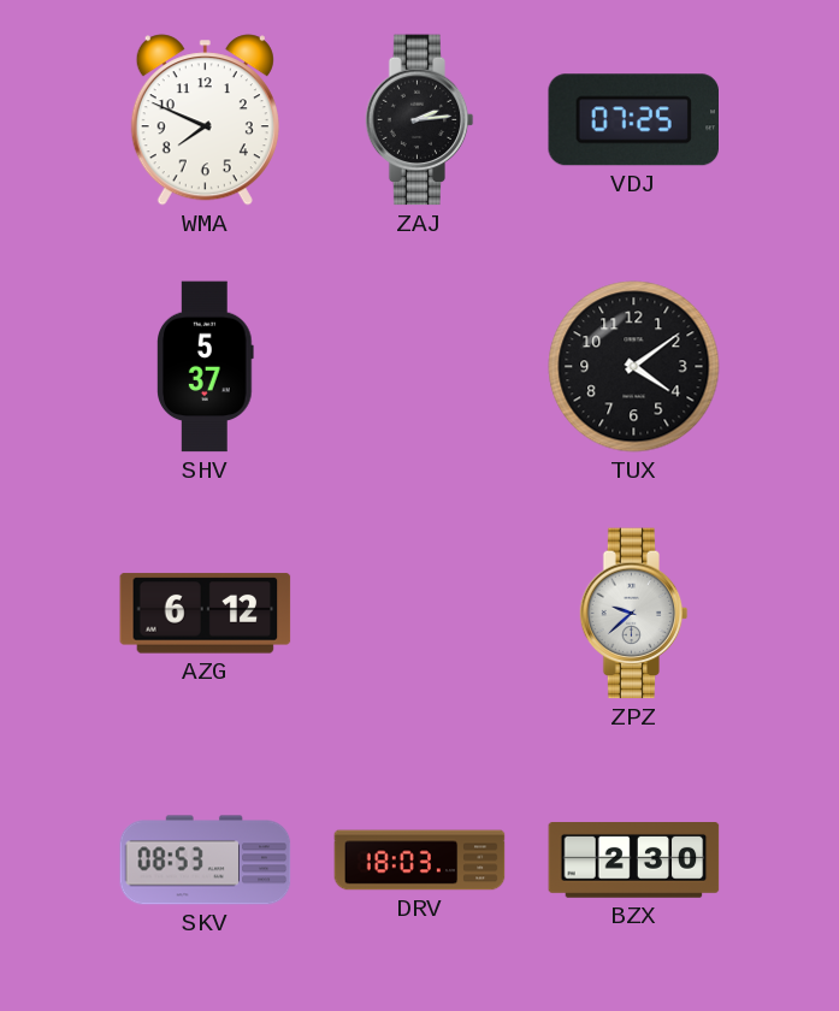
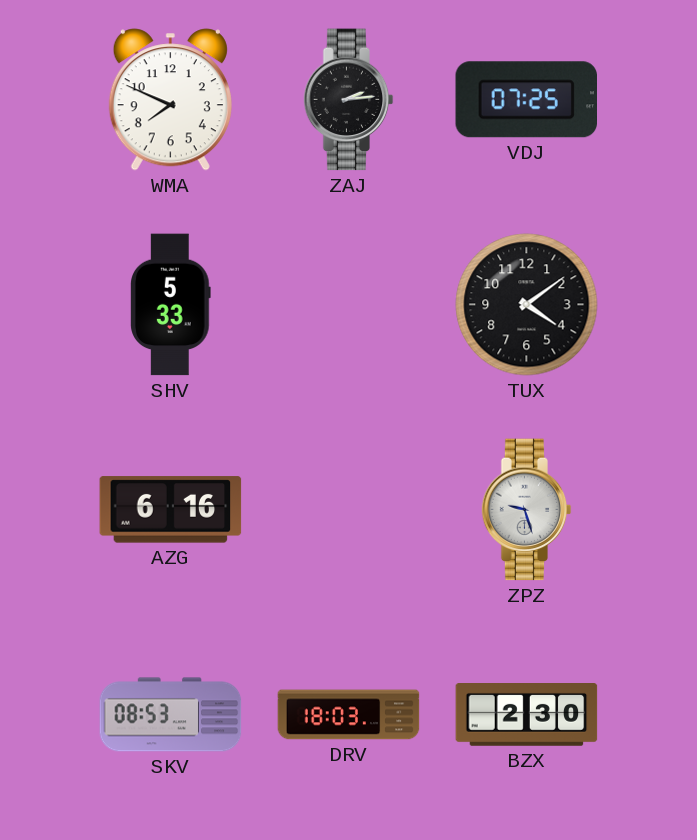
SHV: 5:37 -> 5:33
AZG: 6:12 -> 6:16
ZPZ: 9:38 -> 9:27
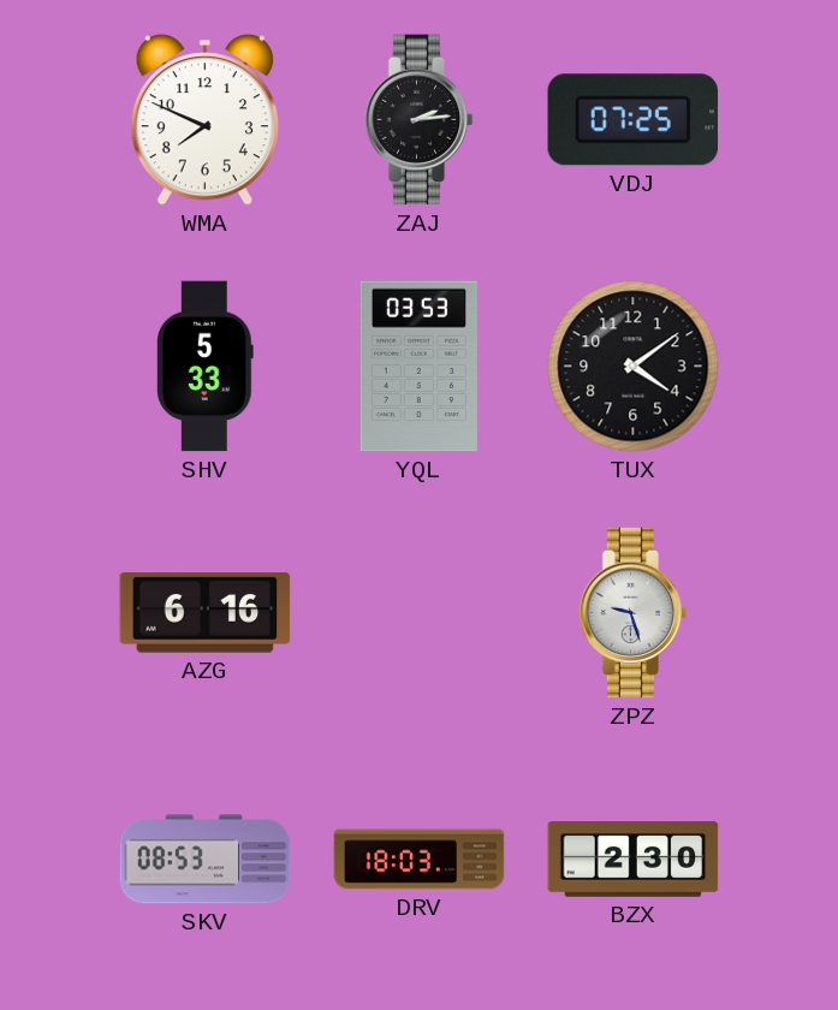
YQL: none -> 03:53
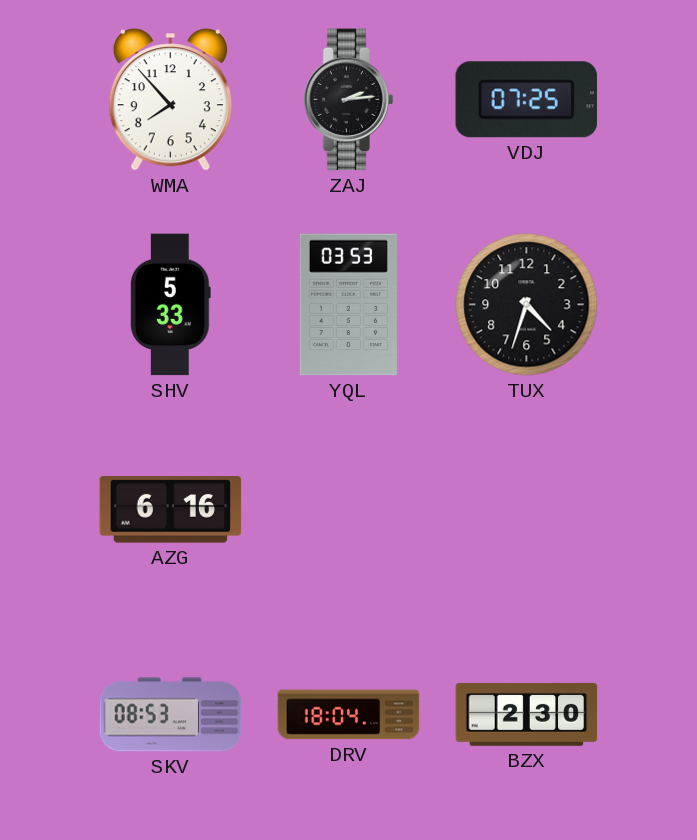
WMA: 7:49 -> 7:53
TUX: 4:09 -> 4:33
ZPZ: 9:27 -> none
DRV: 18:03 -> 18:04
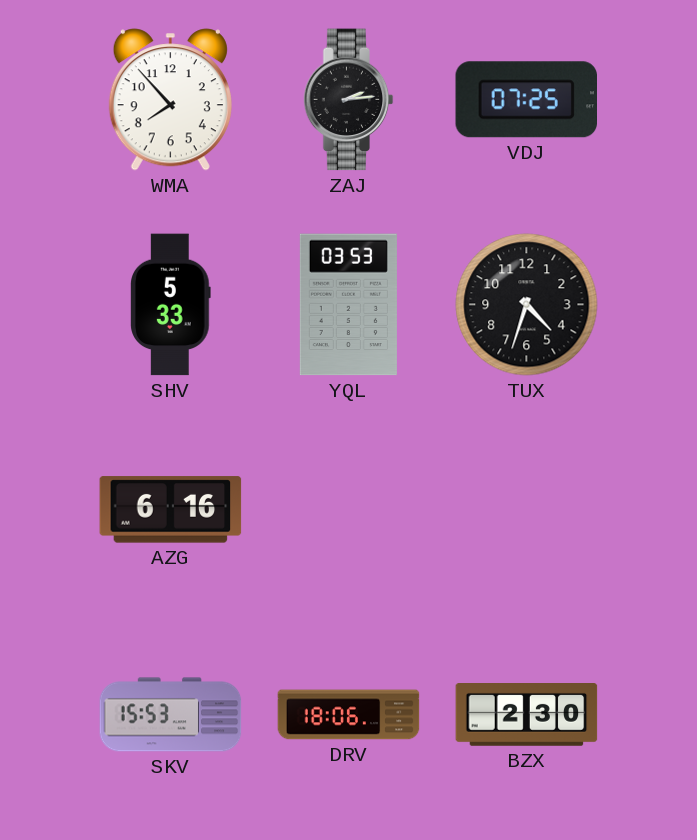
SKV: 08:53 -> 15:53
DRV: 18:04 -> 18:06
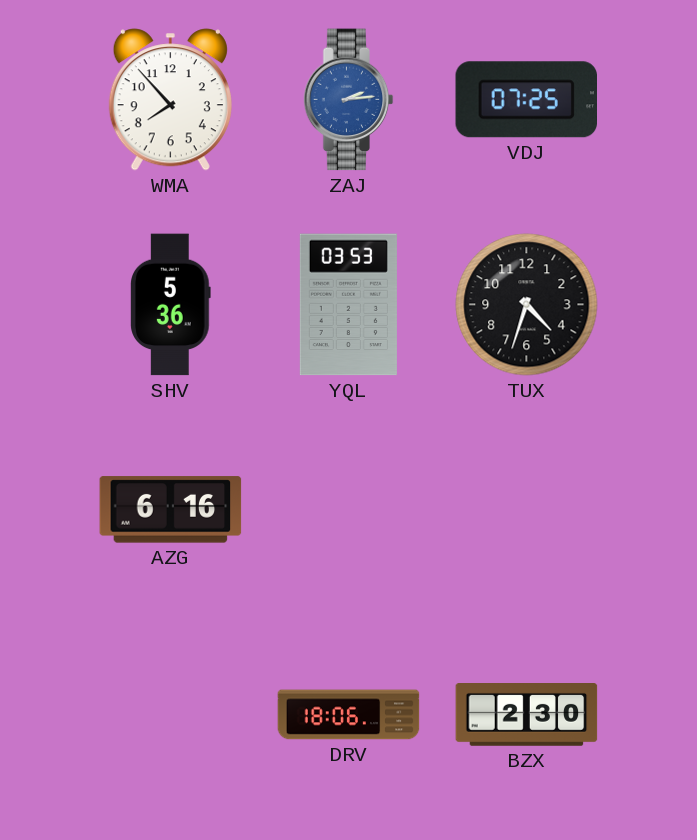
ZAJ dial: black -> blue
SHV: 5:33 -> 5:36
SKV: 15:53 -> none
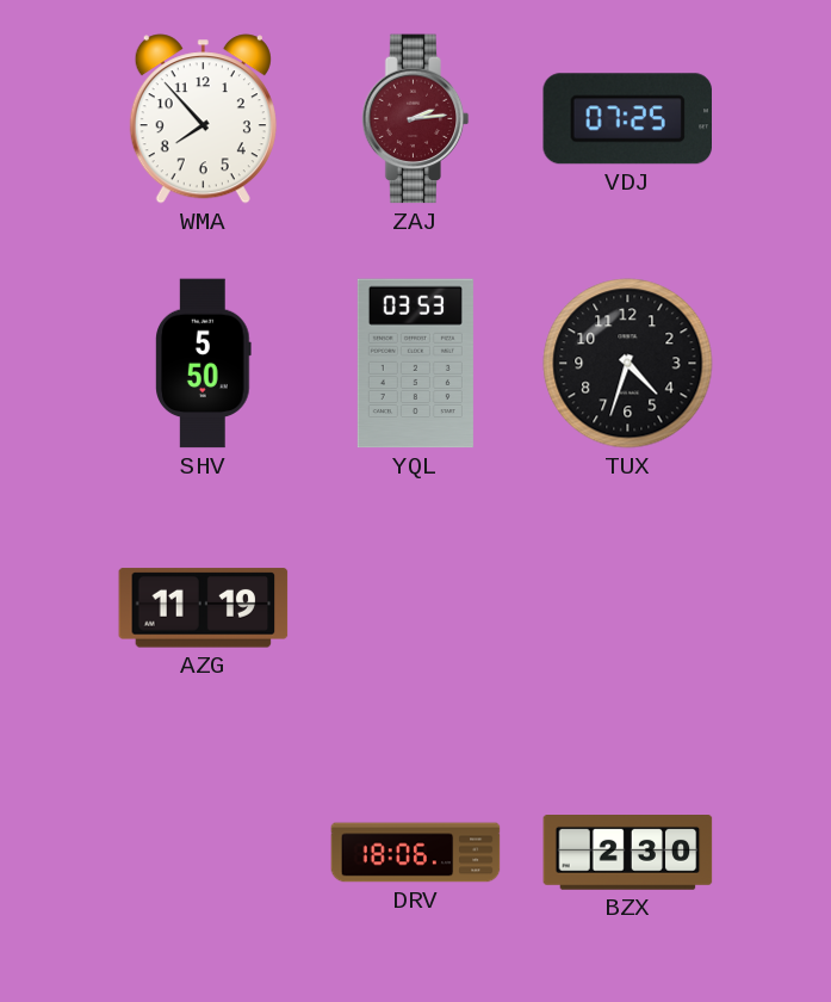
ZAJ dial: blue -> burgundy
SHV: 5:36 -> 5:50
AZG: 6:16 -> 11:19
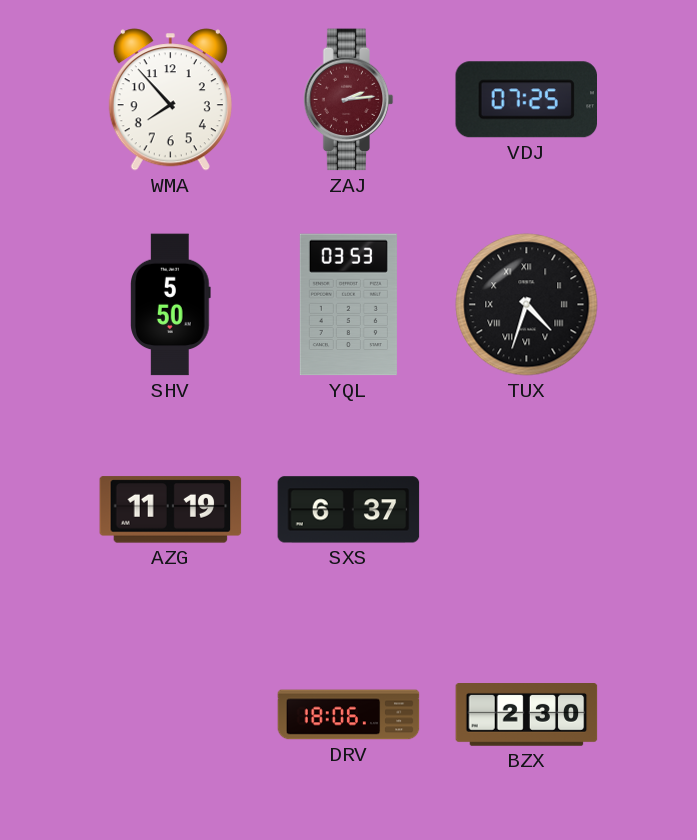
TUX numerals: Arabic -> Roman
SXS: none -> 6:37
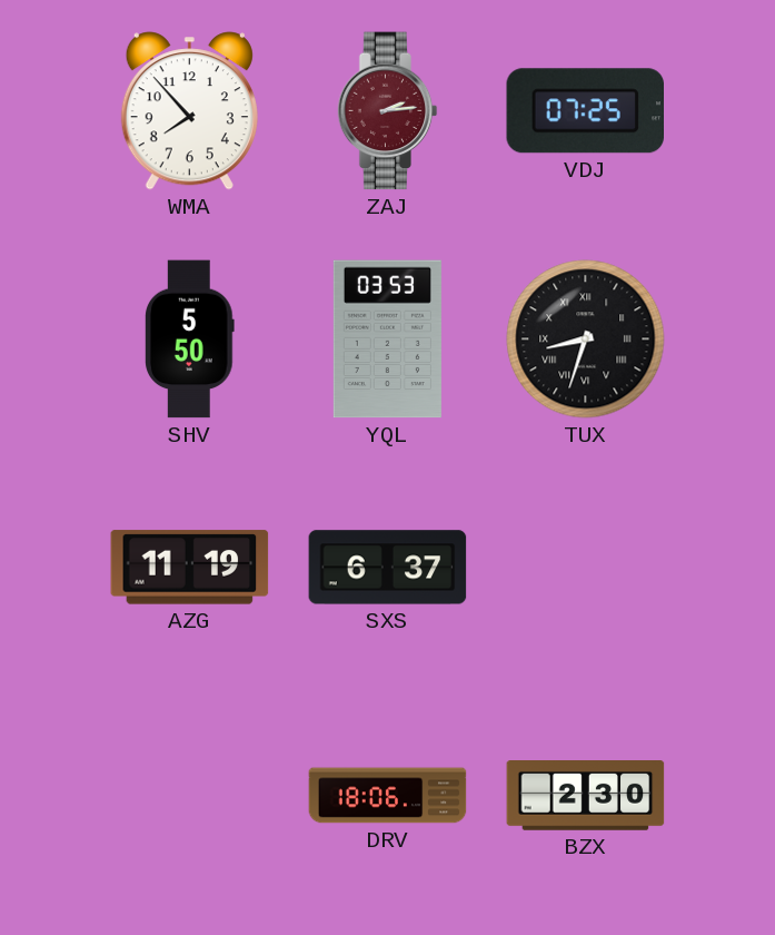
TUX: 4:33 -> 8:33
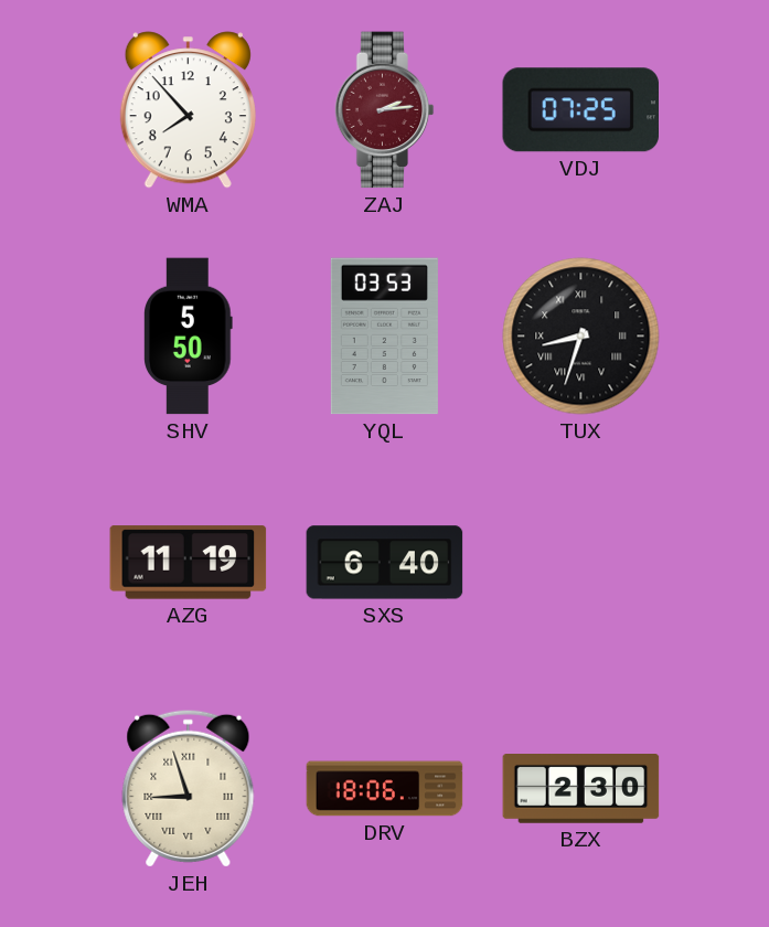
SXS: 6:37 -> 6:40
JEH: none -> 8:57
